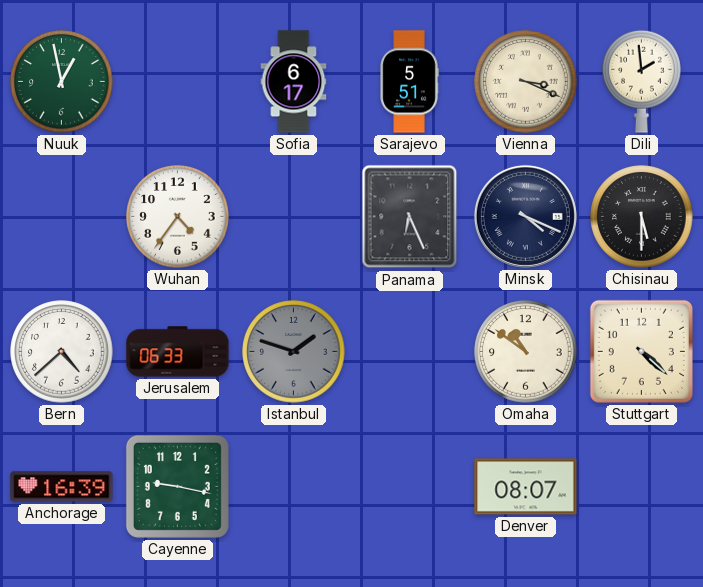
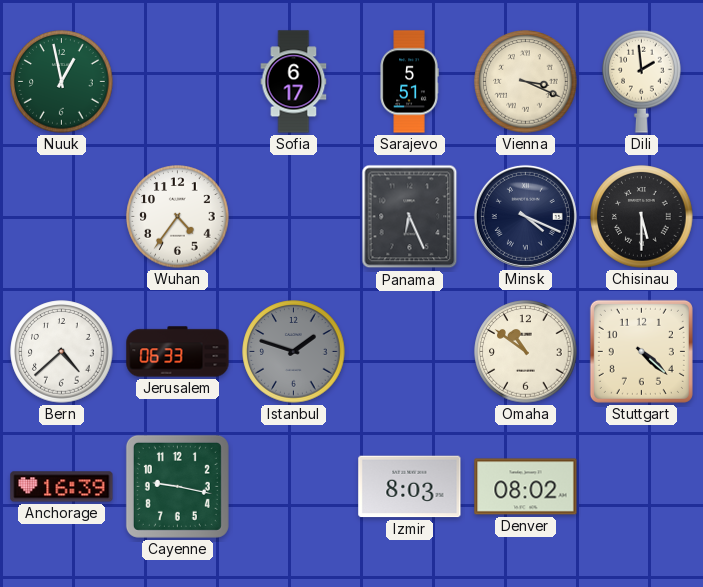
Izmir: none -> 8:03
Denver: 08:07 -> 08:02
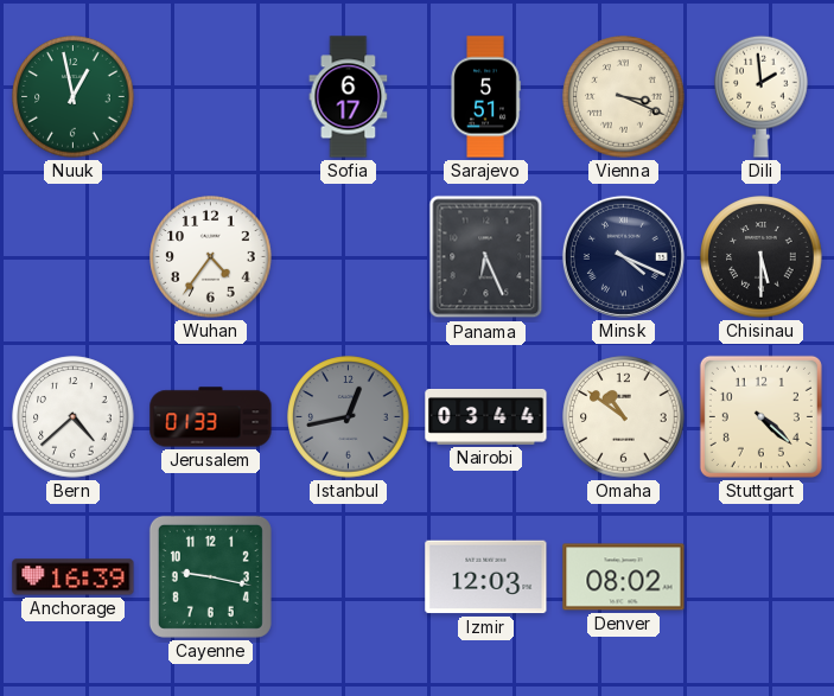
Jerusalem: 06:33 -> 01:33
Istanbul: 1:48 -> 12:43
Nairobi: none -> 03:44
Izmir: 8:03 -> 12:03
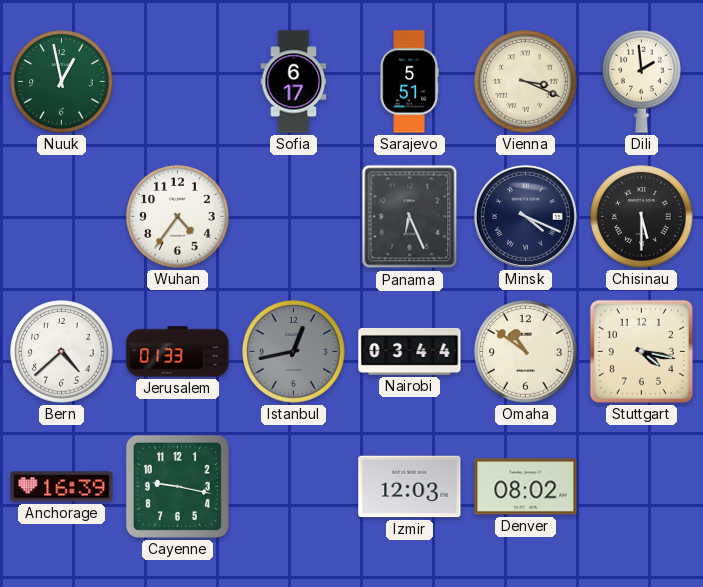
Stuttgart: 4:22 -> 4:17
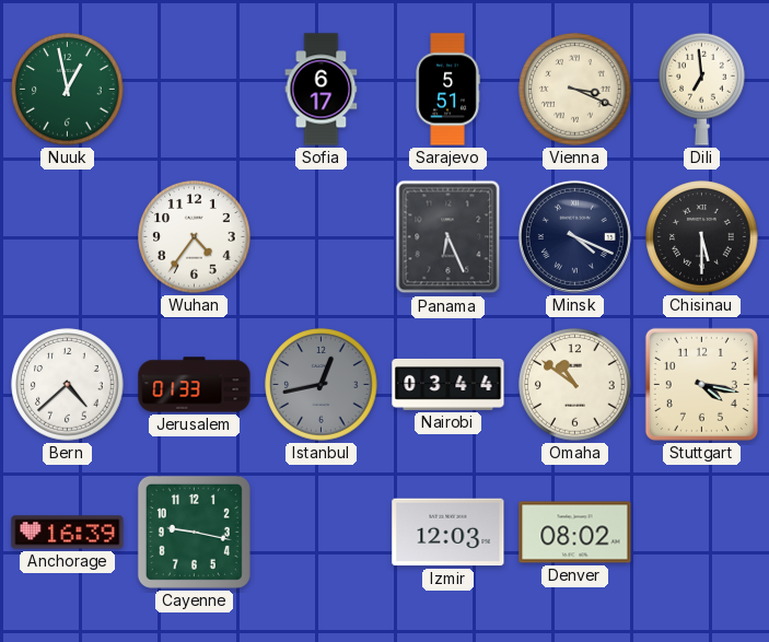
Dili: 1:59 -> 6:59
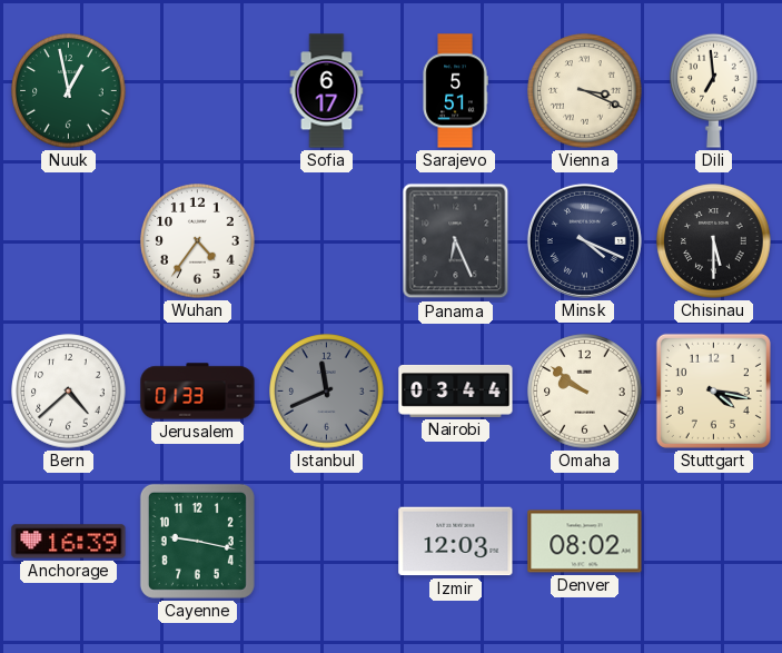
Istanbul: 12:43 -> 11:41
Omaha: 10:51 -> 9:51
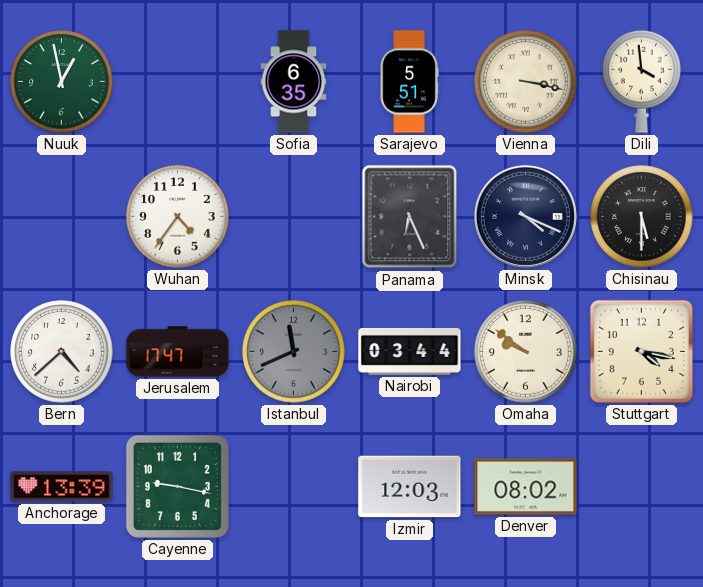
Sofia: 6:17 -> 6:35
Vienna: 3:19 -> 3:17
Dili: 6:59 -> 3:59
Jerusalem: 01:33 -> 17:47
Anchorage: 16:39 -> 13:39
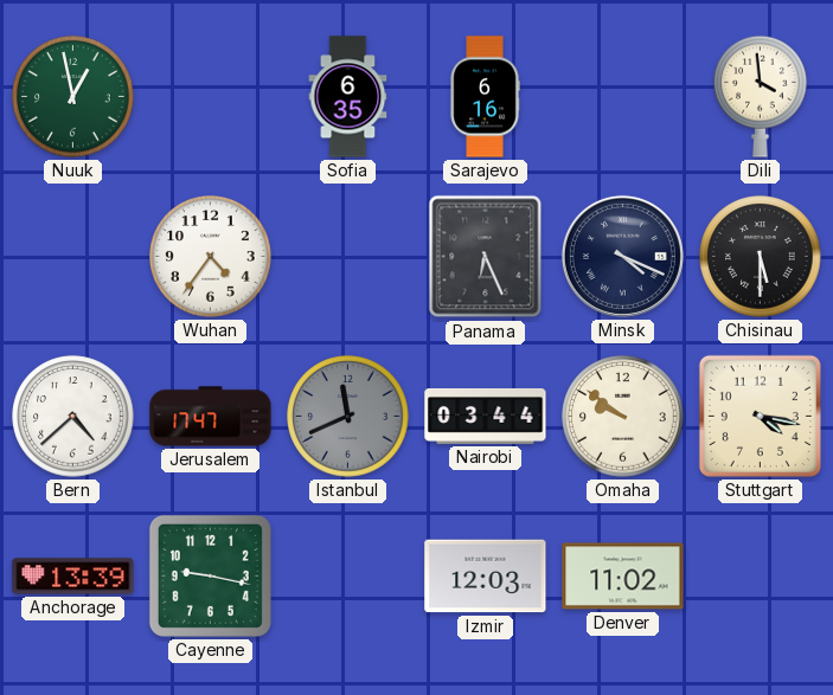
Sarajevo: 5:51 -> 6:16
Vienna: 3:17 -> none
Denver: 08:02 -> 11:02
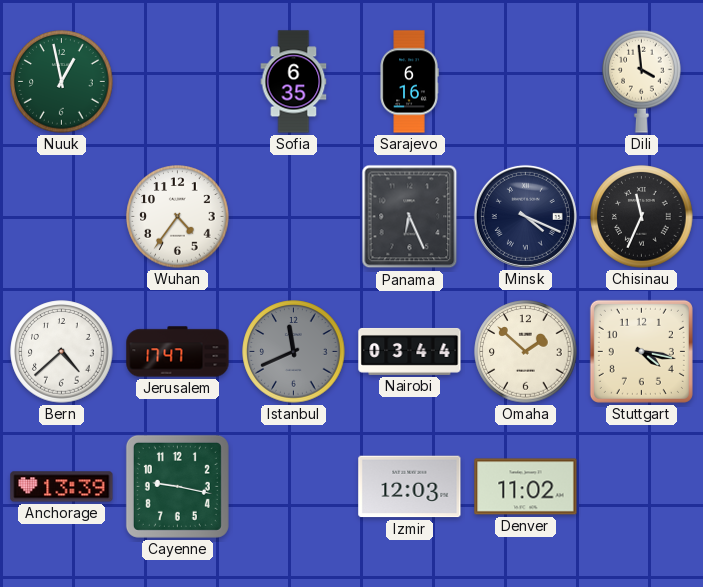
Chisinau: 5:30 -> 11:34
Omaha: 9:51 -> 1:52
